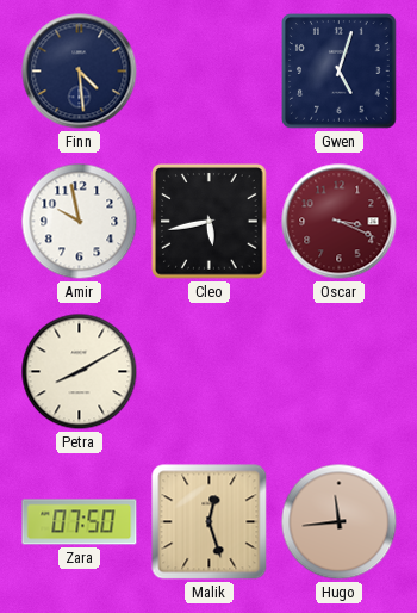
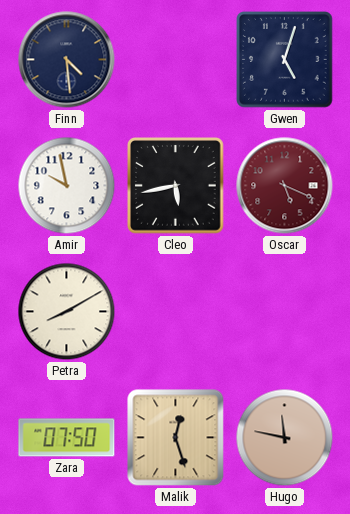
Oscar: 3:19 -> 5:19
Hugo: 11:44 -> 11:47
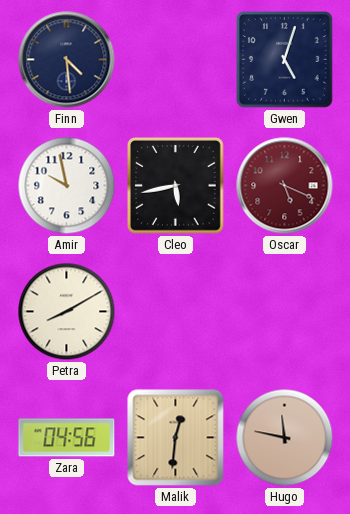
Zara: 07:50 -> 04:56
Malik: 12:27 -> 12:31
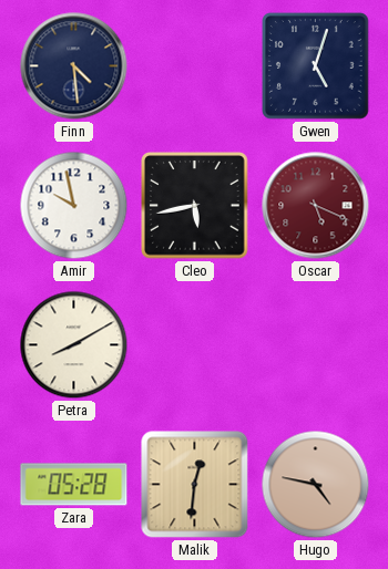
Zara: 04:56 -> 05:28
Hugo: 11:47 -> 4:47
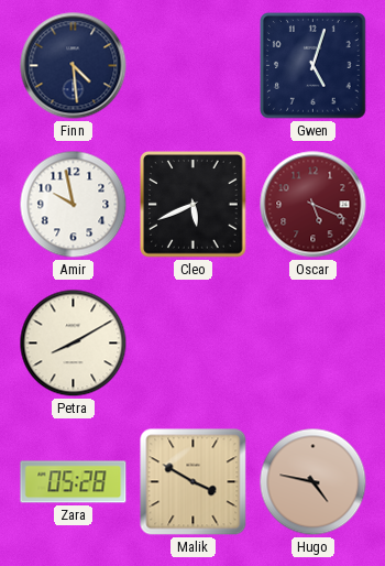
Cleo: 5:43 -> 5:41
Malik: 12:31 -> 3:50
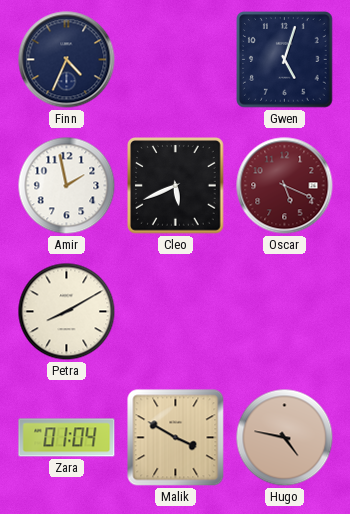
Finn: 4:29 -> 4:34
Amir: 9:58 -> 1:58
Zara: 05:28 -> 01:04
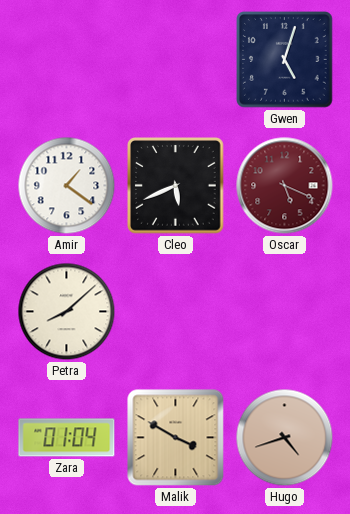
Finn: 4:34 -> none
Amir: 1:58 -> 1:21
Petra: 8:10 -> 8:08
Hugo: 4:47 -> 4:42
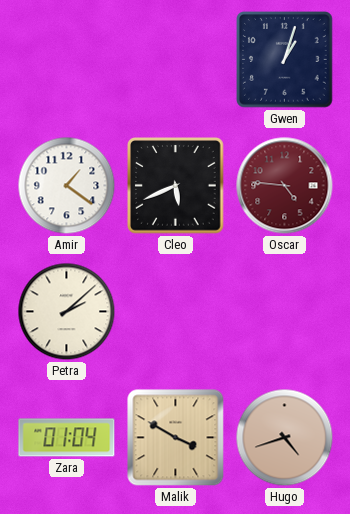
Gwen: 5:03 -> 1:03
Oscar: 5:19 -> 4:46
Petra: 8:08 -> 2:08
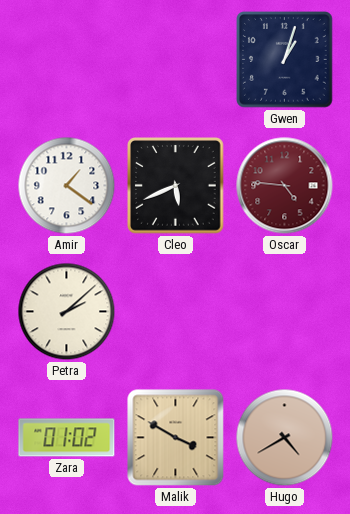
Zara: 01:04 -> 01:02
Hugo: 4:42 -> 4:40
